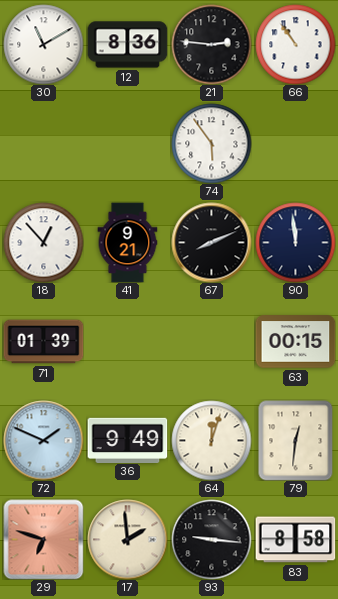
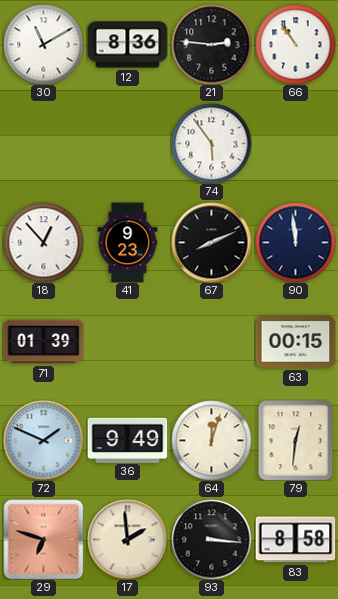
41: 9:21 -> 9:23
93: 9:16 -> 3:16
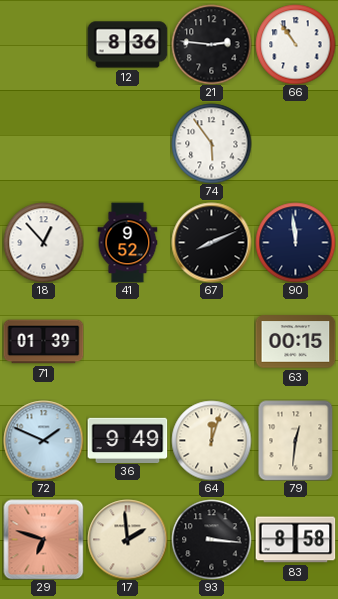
30: 11:10 -> none
41: 9:23 -> 9:52
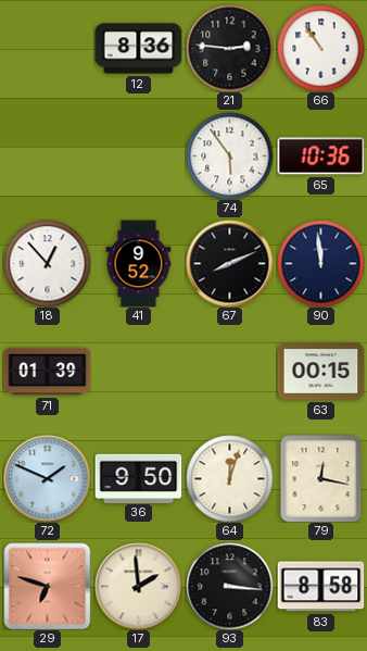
65: none -> 10:36
36: 9:49 -> 9:50
79: 12:31 -> 12:17
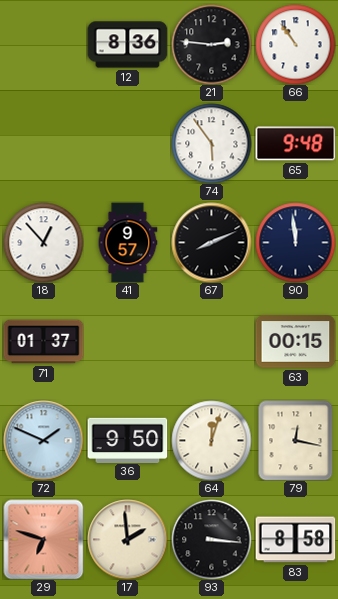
65: 10:36 -> 9:48
41: 9:52 -> 9:57
71: 01:39 -> 01:37
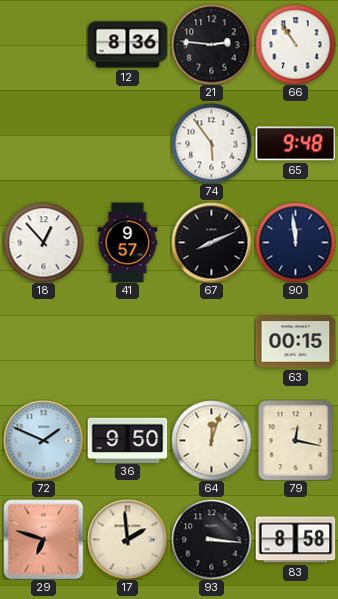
71: 01:37 -> none
